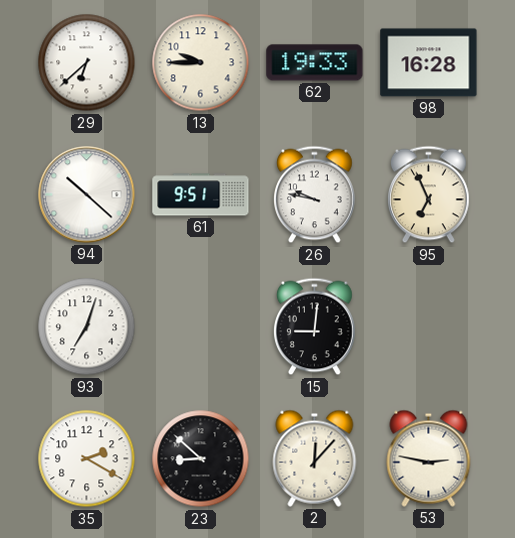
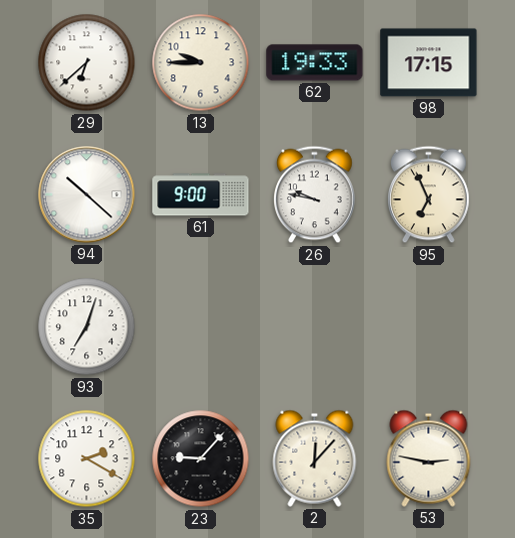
98: 16:28 -> 17:15
61: 9:51 -> 9:00
15: 9:01 -> none
23: 8:52 -> 9:07
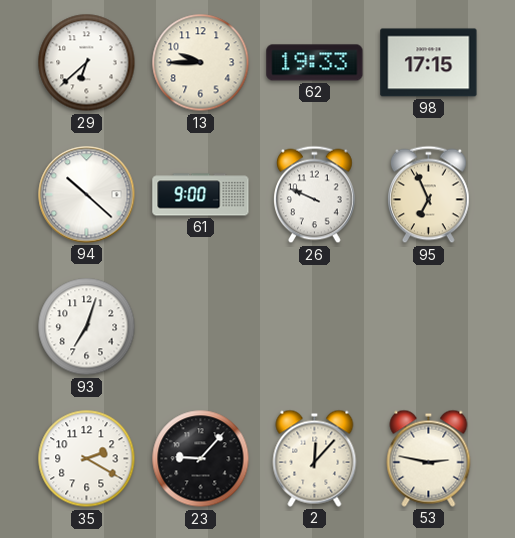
26: 9:47 -> 9:49
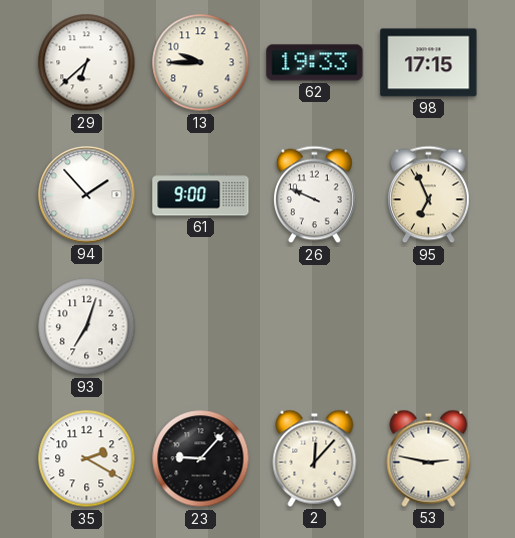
94: 10:22 -> 1:53
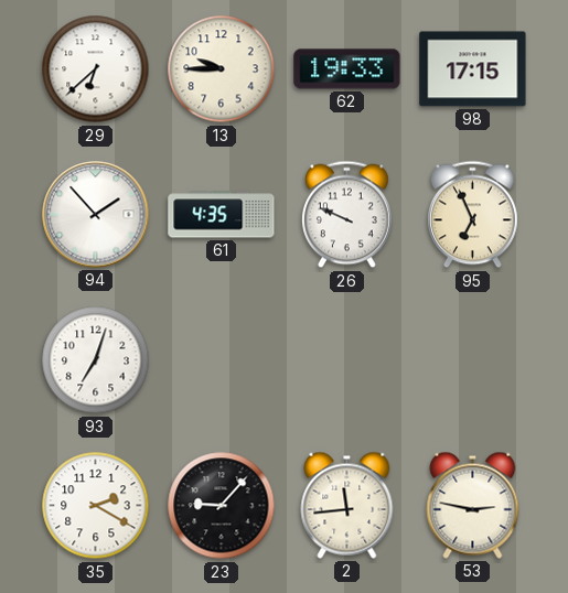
61: 9:00 -> 4:35
2: 12:07 -> 11:44
